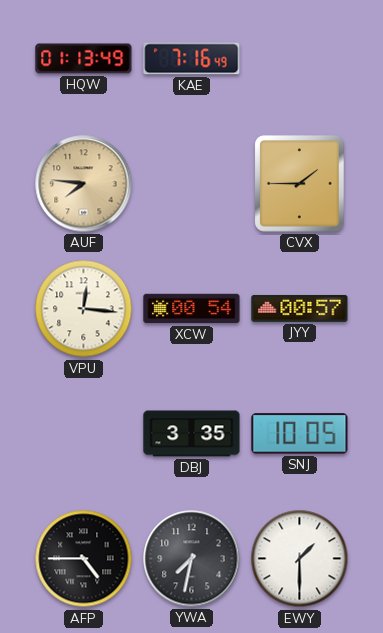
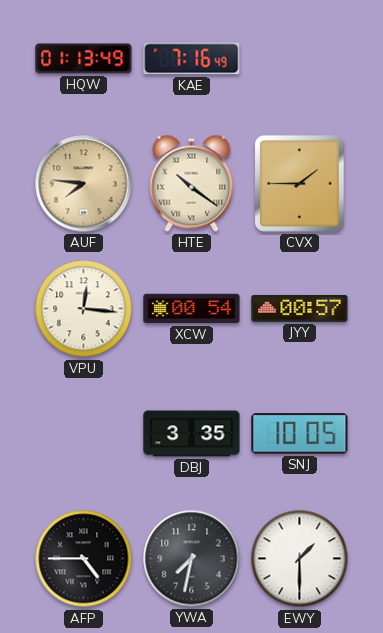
HTE: none -> 10:21
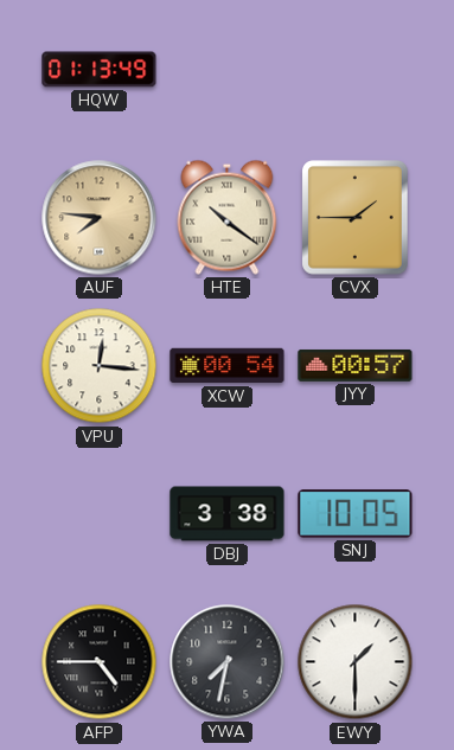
KAE: 7:16 -> none
DBJ: 3:35 -> 3:38
